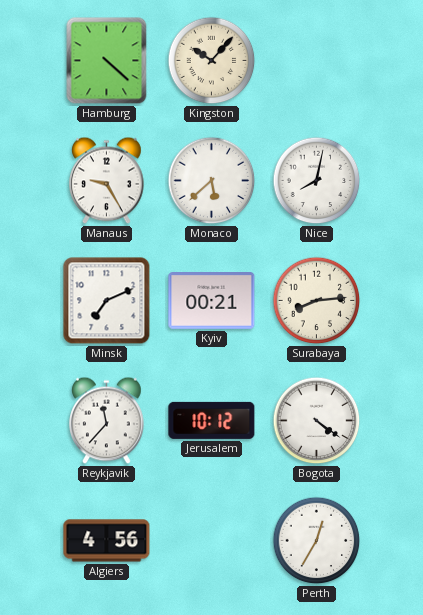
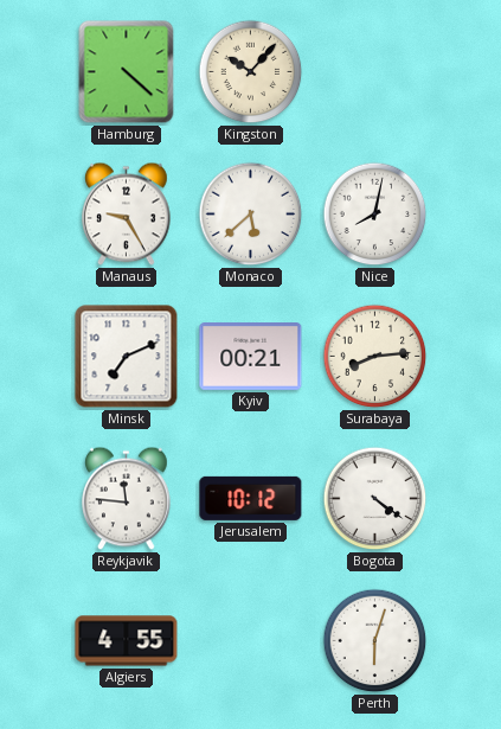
Reykjavik: 11:37 -> 11:46
Algiers: 4:56 -> 4:55
Perth: 12:35 -> 6:03
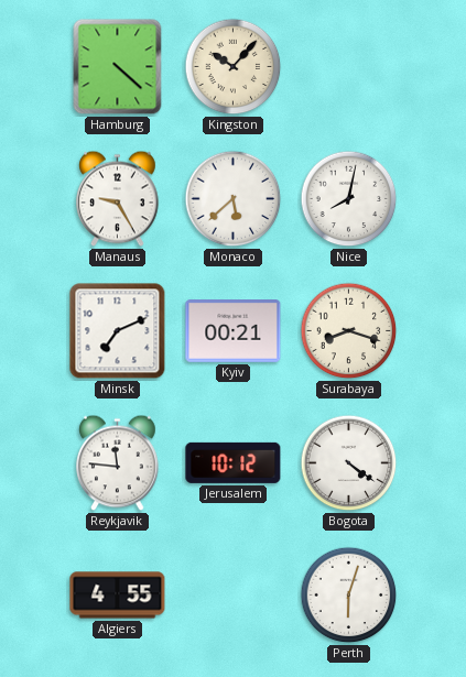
Surabaya: 8:14 -> 8:18
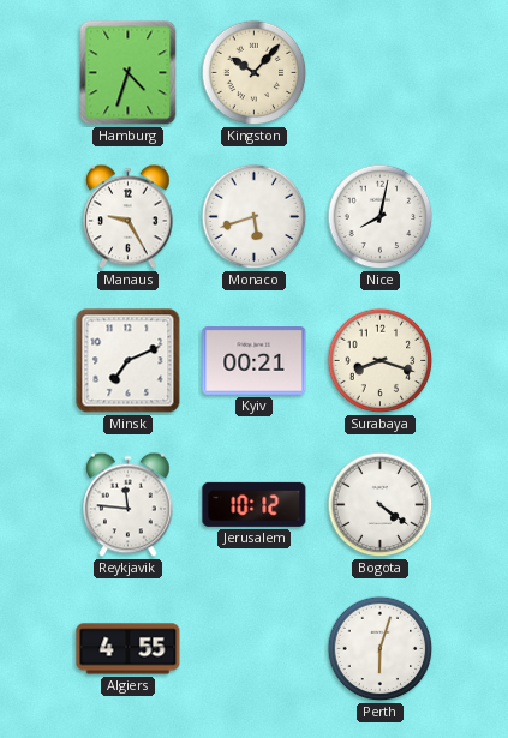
Hamburg: 4:22 -> 4:33
Monaco: 5:38 -> 5:42
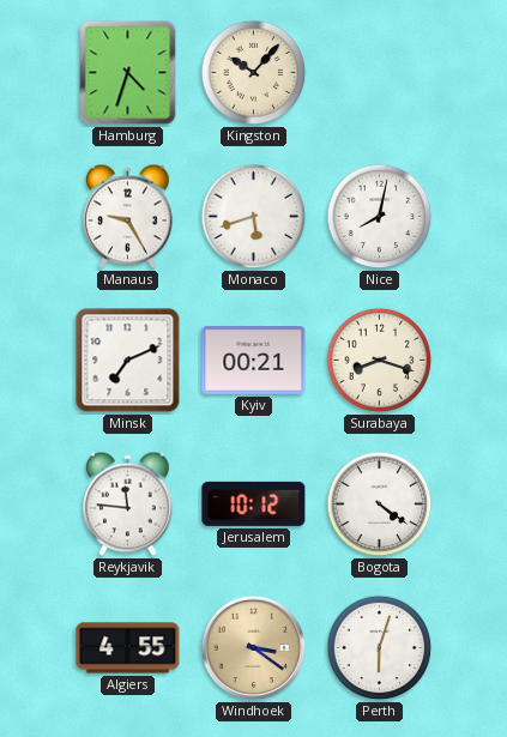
Windhoek: none -> 3:21
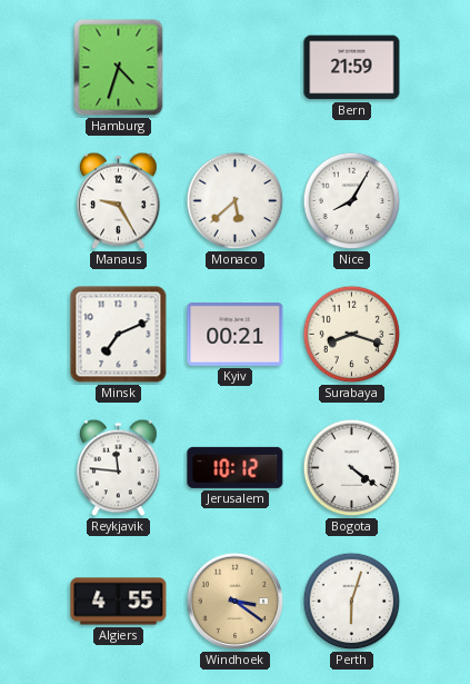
Kingston: 10:07 -> none
Bern: none -> 21:59
Monaco: 5:42 -> 5:38
Nice: 8:02 -> 8:05
